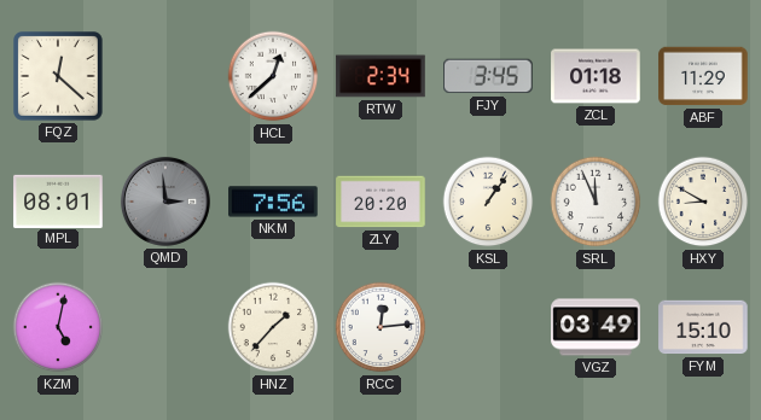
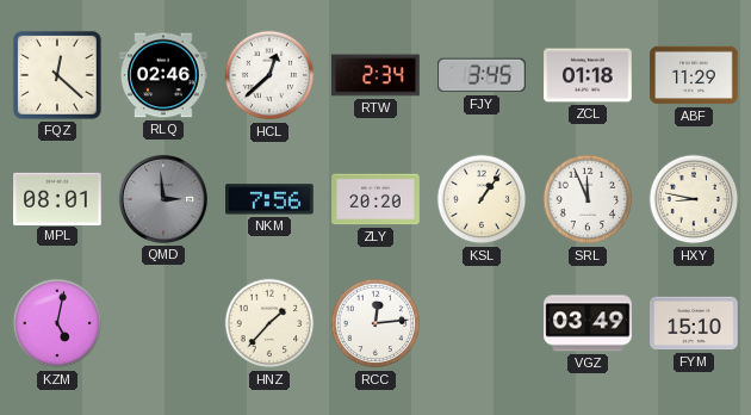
RLQ: none -> 02:46
HXY: 8:50 -> 8:47
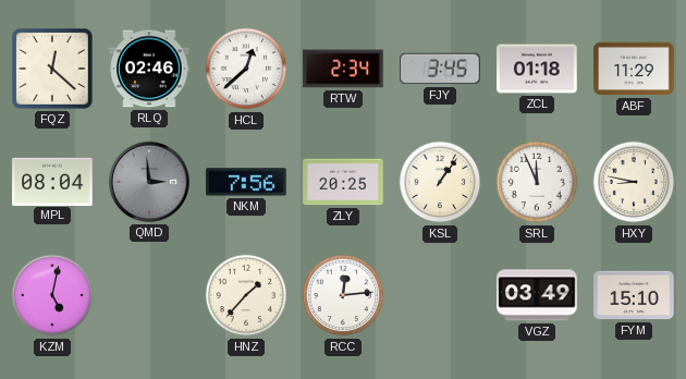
MPL: 08:01 -> 08:04
ZLY: 20:20 -> 20:25
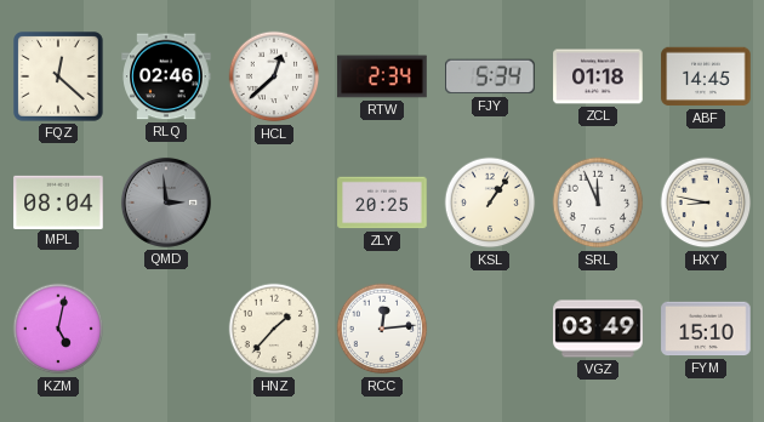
FJY: 3:45 -> 5:34
ABF: 11:29 -> 14:45
NKM: 7:56 -> none
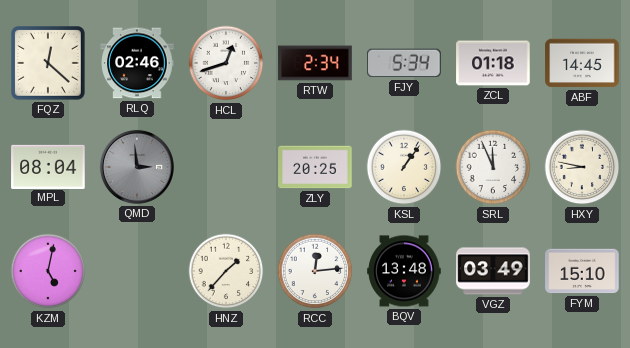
HCL: 12:38 -> 12:42
BQV: none -> 13:48
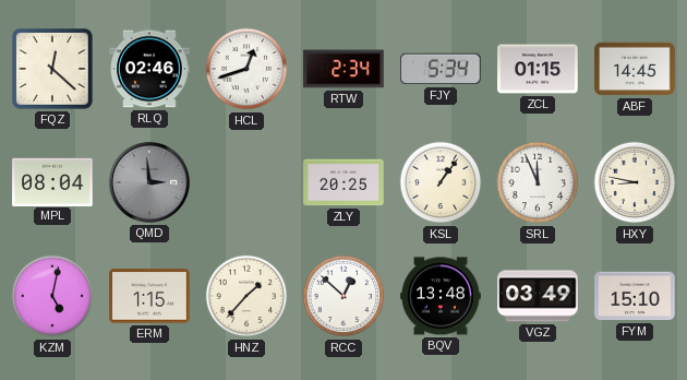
ZCL: 01:18 -> 01:15
ERM: none -> 1:15
RCC: 12:14 -> 12:52
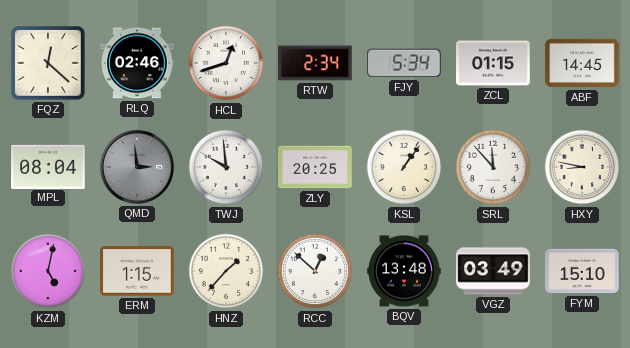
TWJ: none -> 9:59
SRL: 11:56 -> 11:53
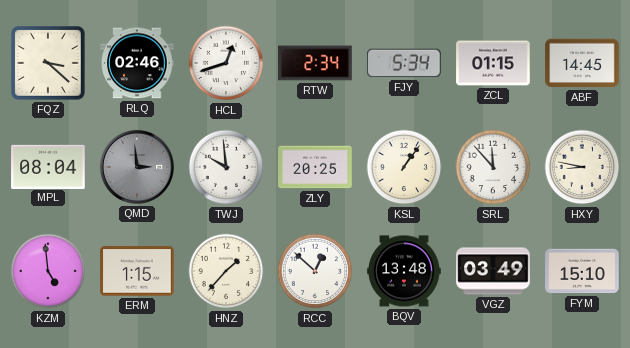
FQZ: 12:22 -> 3:22
KZM: 5:02 -> 4:59
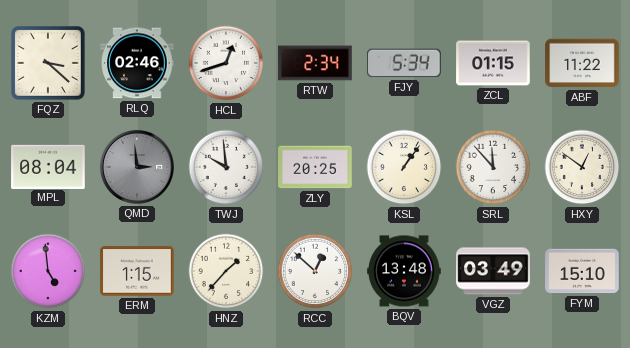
ABF: 14:45 -> 11:22
HXY: 8:47 -> 12:51
